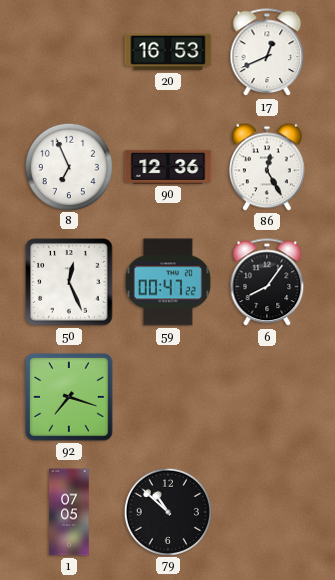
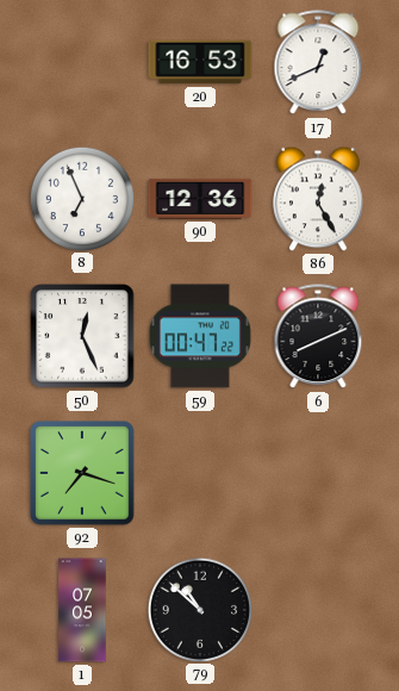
6: 8:06 -> 8:11
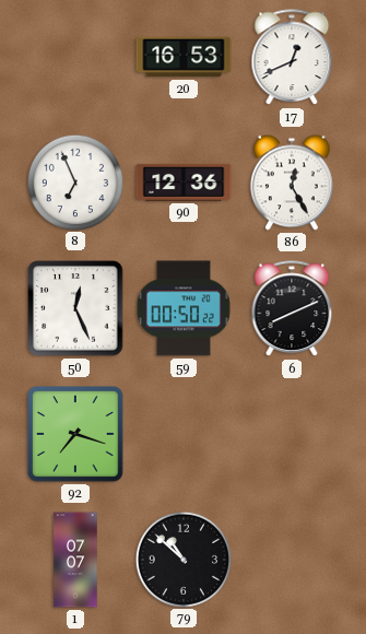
59: 00:47 -> 00:50
1: 07:05 -> 07:07
